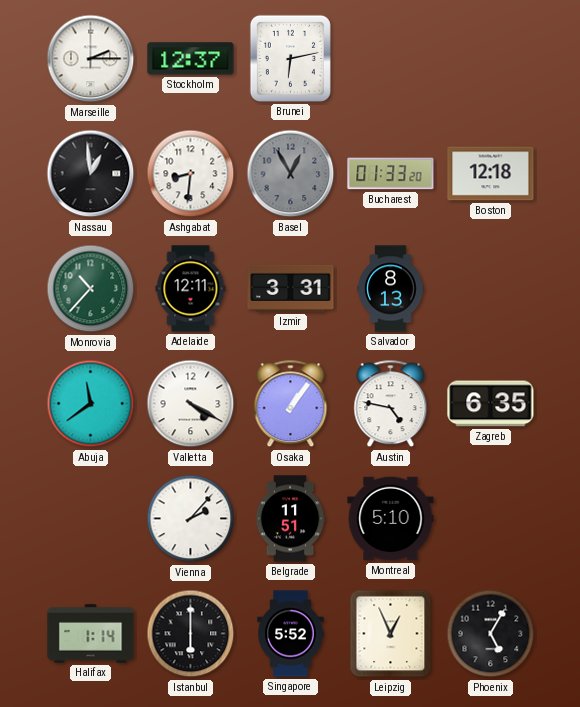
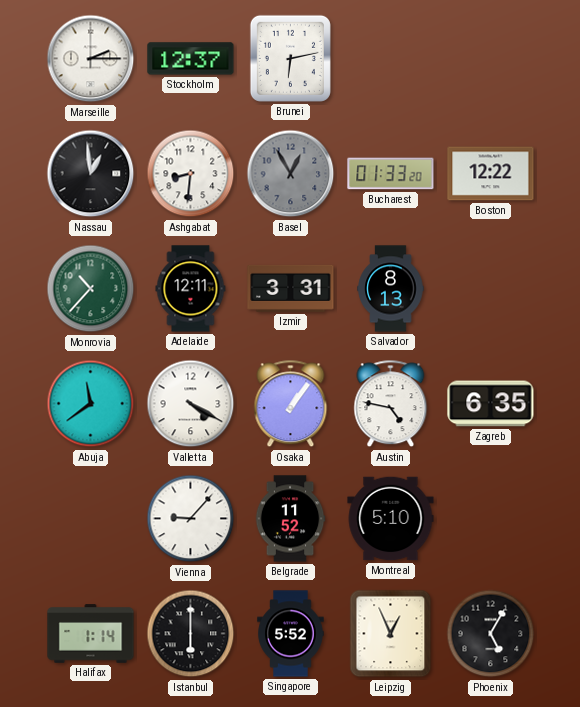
Boston: 12:18 -> 12:22
Vienna: 2:07 -> 9:07
Belgrade: 11:51 -> 11:52
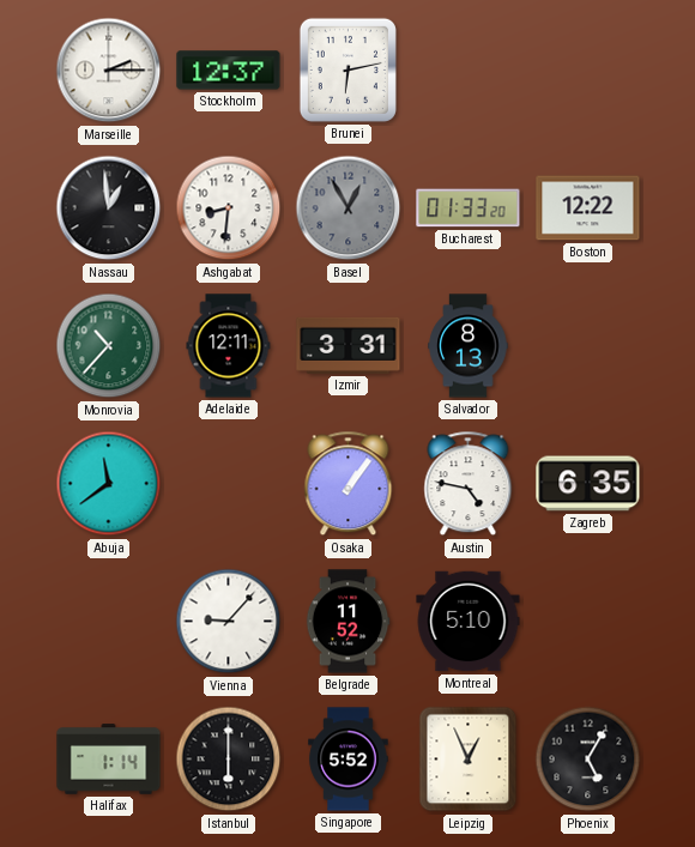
Valletta: 4:20 -> none
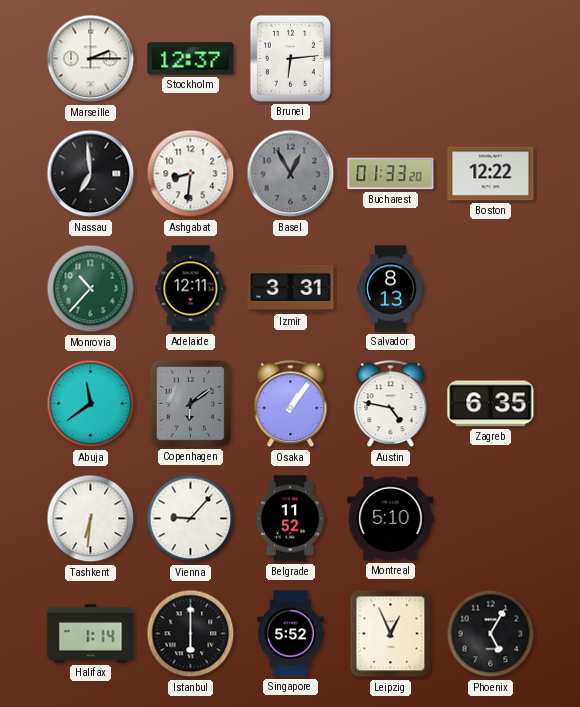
Brunei: 6:13 -> 6:14
Nassau: 12:59 -> 6:59
Copenhagen: none -> 6:09
Tashkent: none -> 6:31
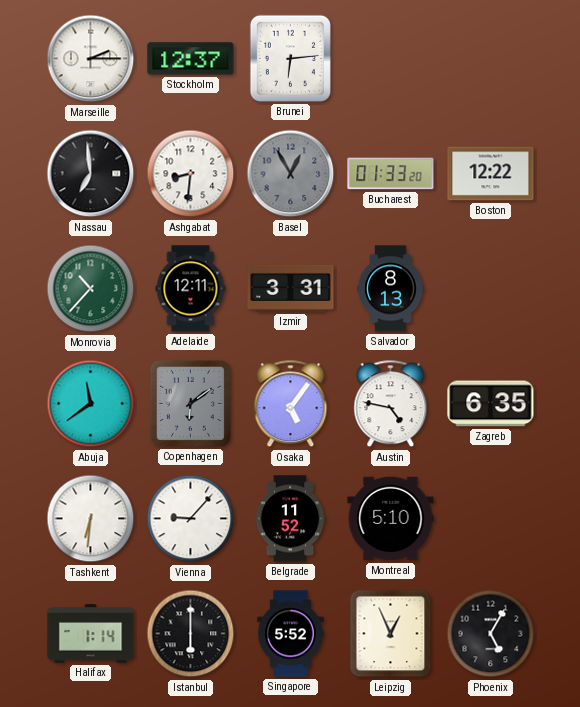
Osaka: 1:06 -> 5:06
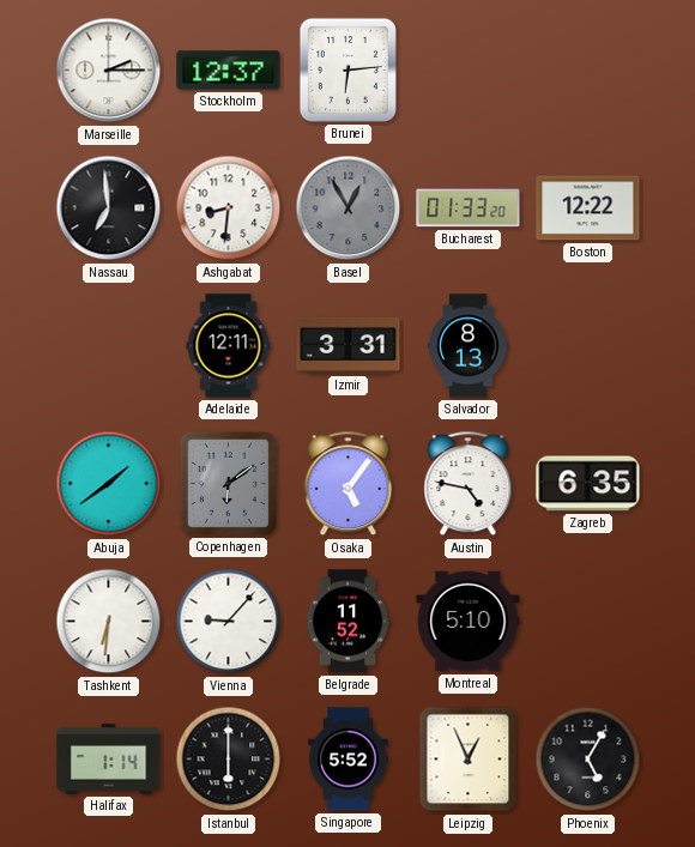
Monrovia: 10:37 -> none
Abuja: 11:39 -> 1:39
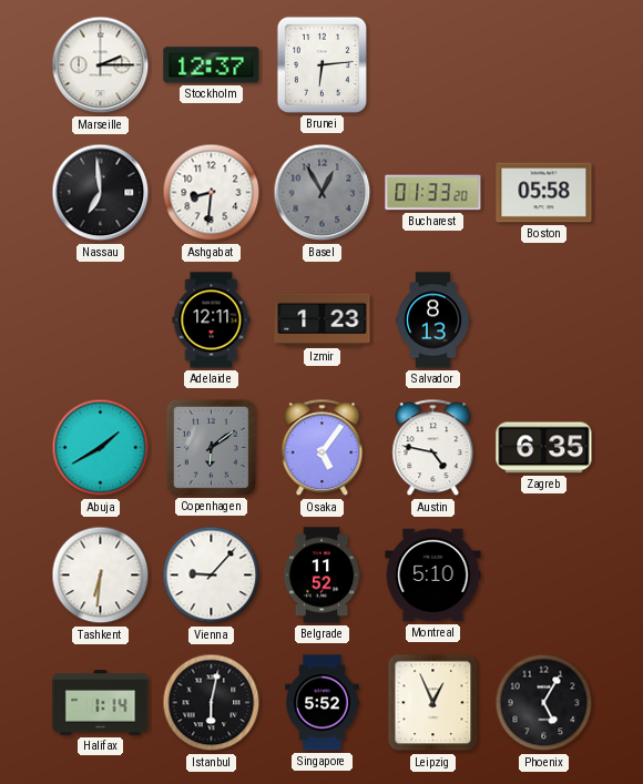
Boston: 12:22 -> 05:58
Izmir: 3:31 -> 1:23
Abuja: 1:39 -> 1:40
Istanbul: 6:00 -> 6:02
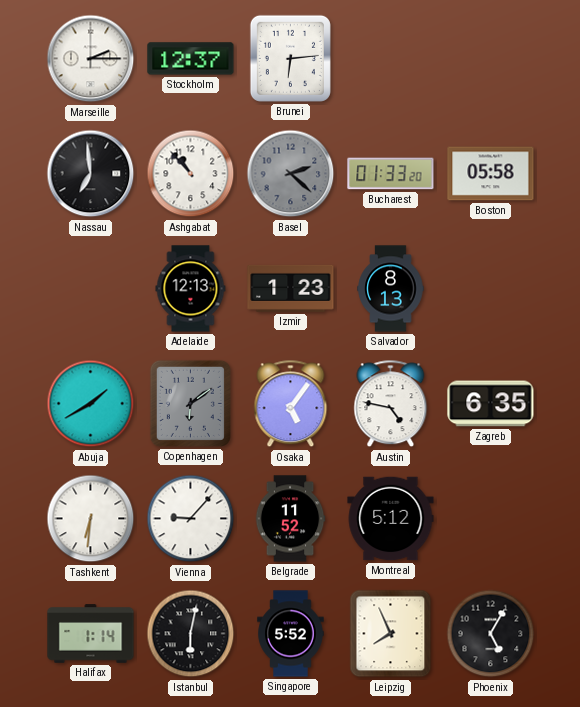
Ashgabat: 8:31 -> 10:53
Basel: 12:55 -> 2:22
Adelaide: 12:11 -> 12:13
Montreal: 5:10 -> 5:12
Leipzig: 12:56 -> 7:56
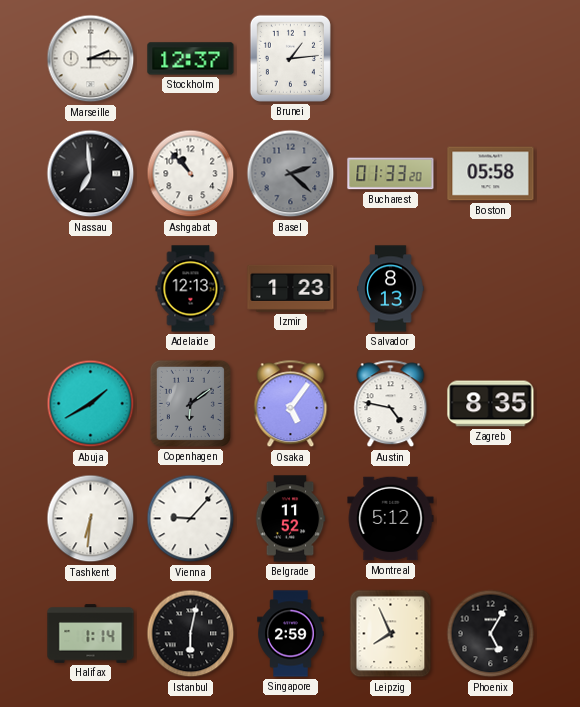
Brunei: 6:14 -> 1:14
Zagreb: 6:35 -> 8:35
Singapore: 5:52 -> 2:59
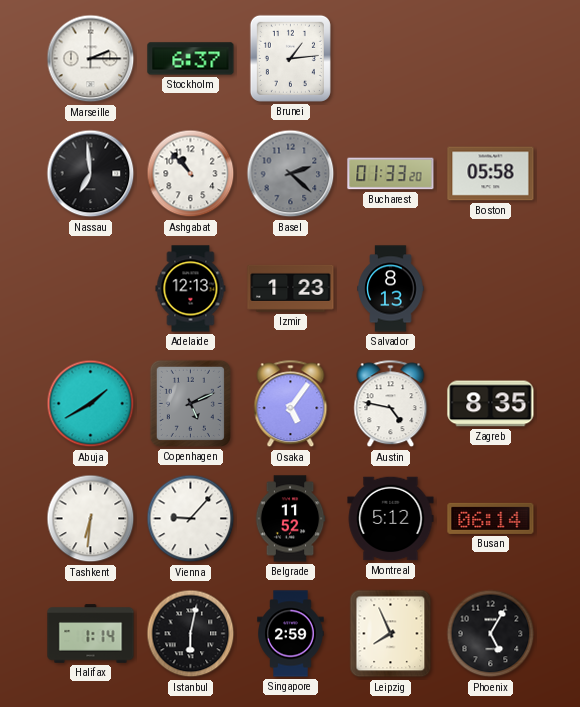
Stockholm: 12:37 -> 6:37
Copenhagen: 6:09 -> 5:11
Busan: none -> 06:14
